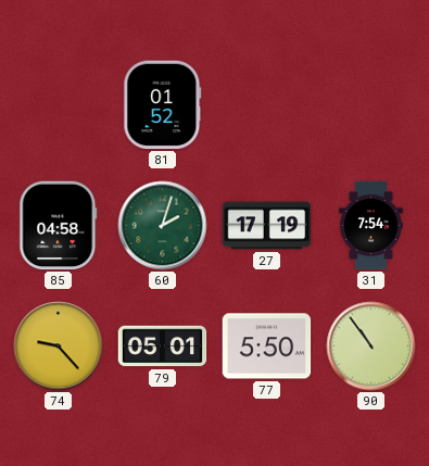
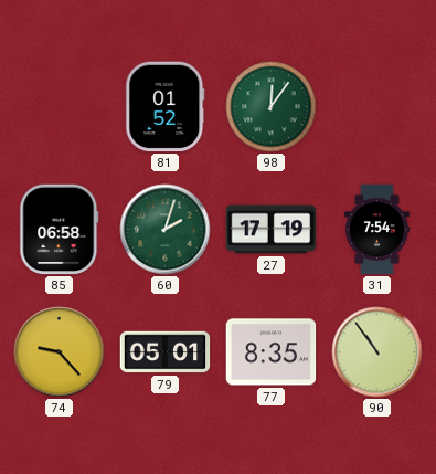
98: none -> 12:06
85: 04:58 -> 06:58
77: 5:50 -> 8:35
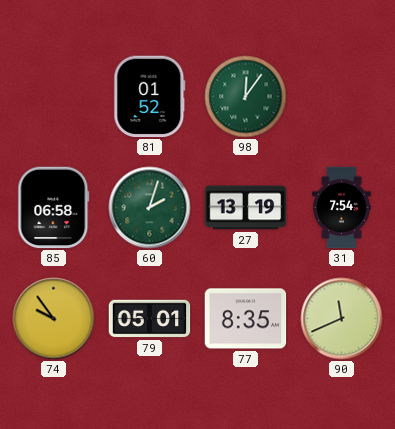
27: 17:19 -> 13:19
74: 9:23 -> 9:54
90: 10:54 -> 11:41
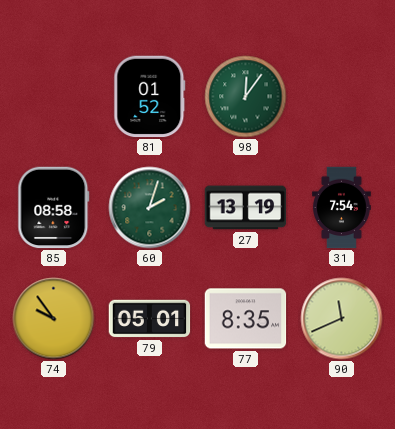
85: 06:58 -> 08:58
